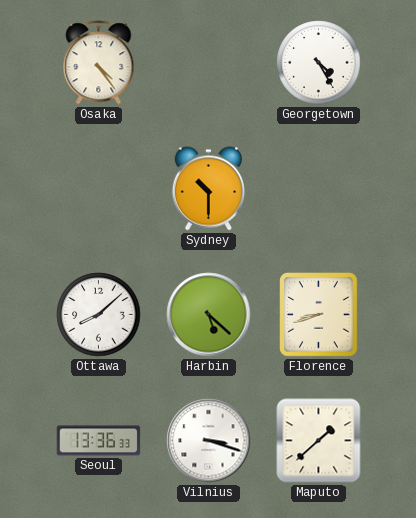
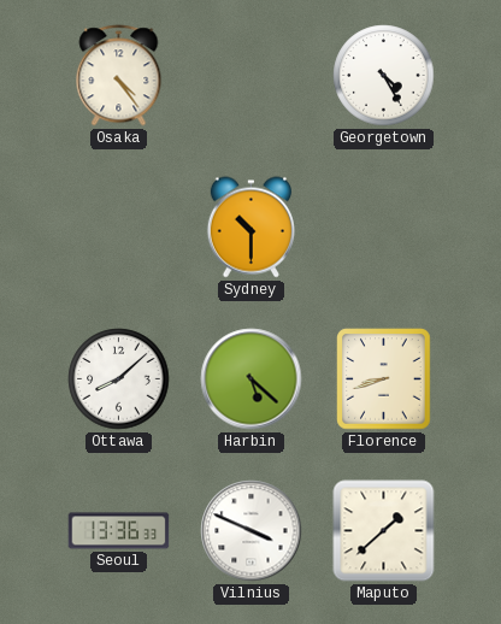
Vilnius: 3:18 -> 3:49
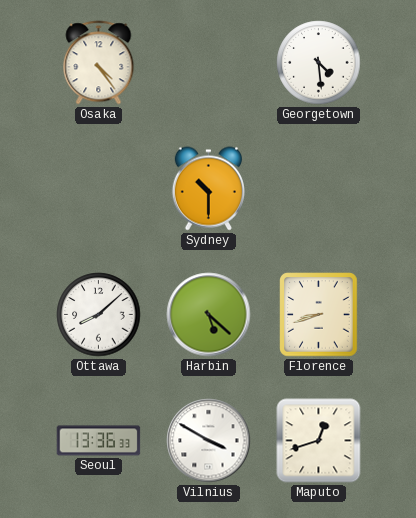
Georgetown: 4:25 -> 4:29
Vilnius: 3:49 -> 3:50
Maputo: 1:38 -> 12:42
